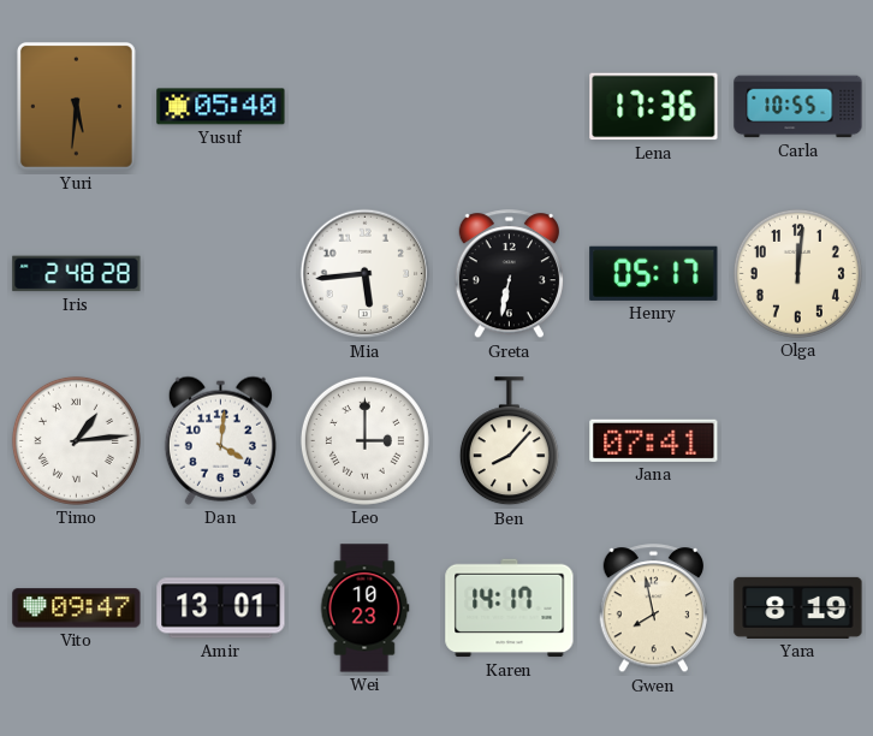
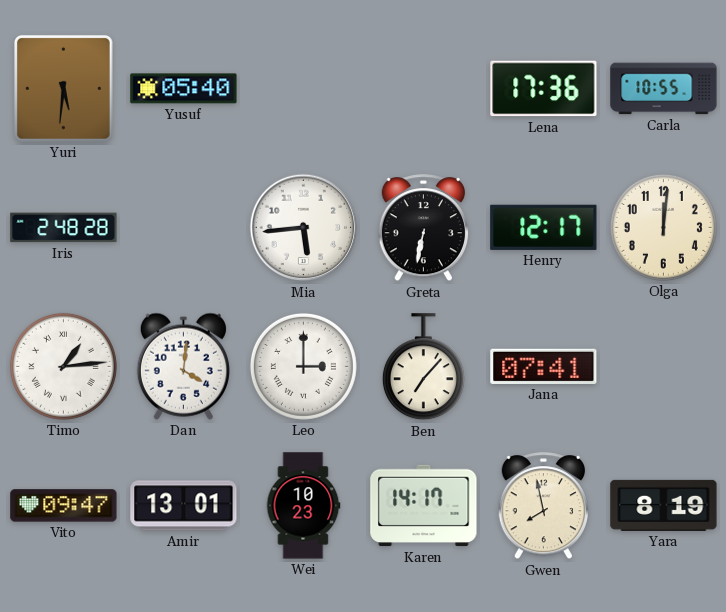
Henry: 05:17 -> 12:17
Ben: 8:07 -> 7:07
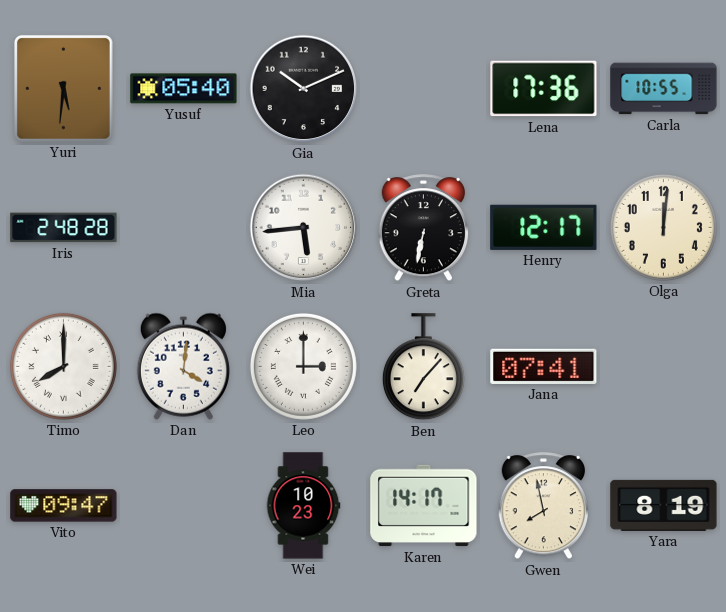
Gia: none -> 10:11
Timo: 1:14 -> 8:00
Amir: 13:01 -> none
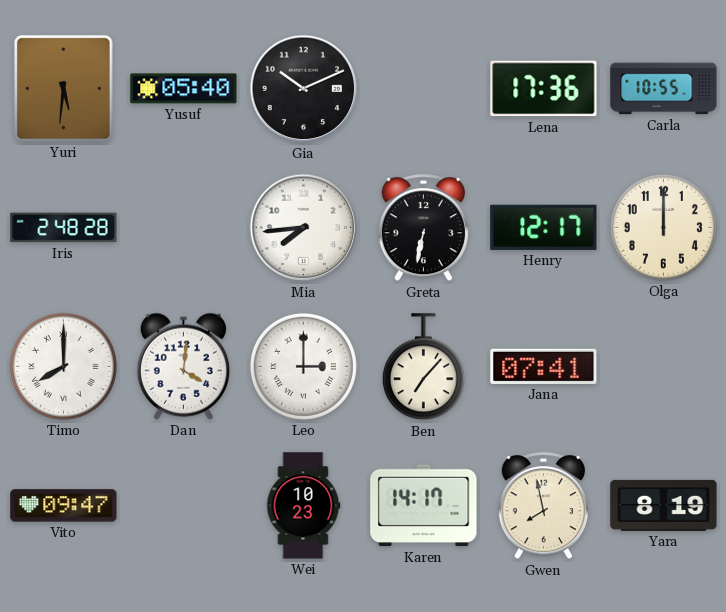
Mia: 5:44 -> 7:44
Olga: 12:01 -> 12:00
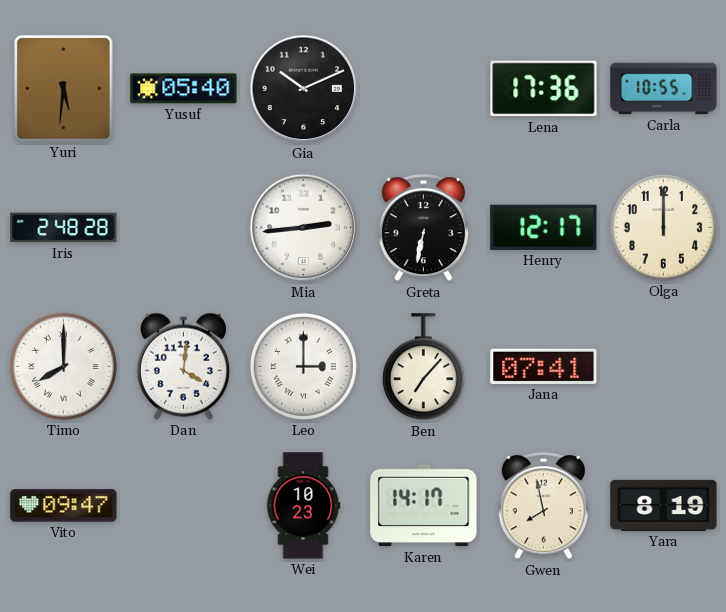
Mia: 7:44 -> 2:44
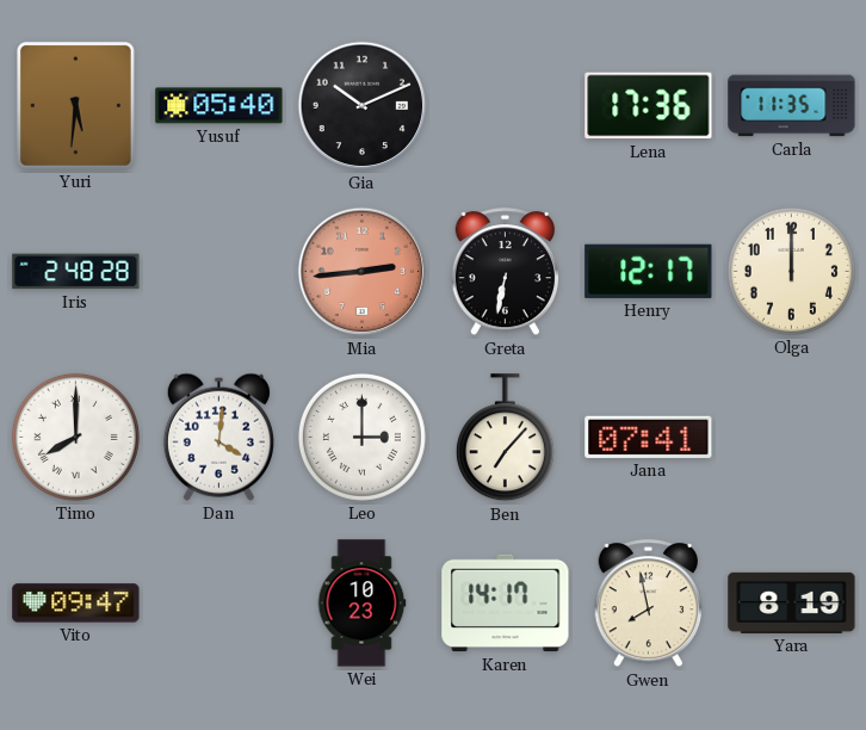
Carla: 10:55 -> 11:35
Mia dial: white -> salmon
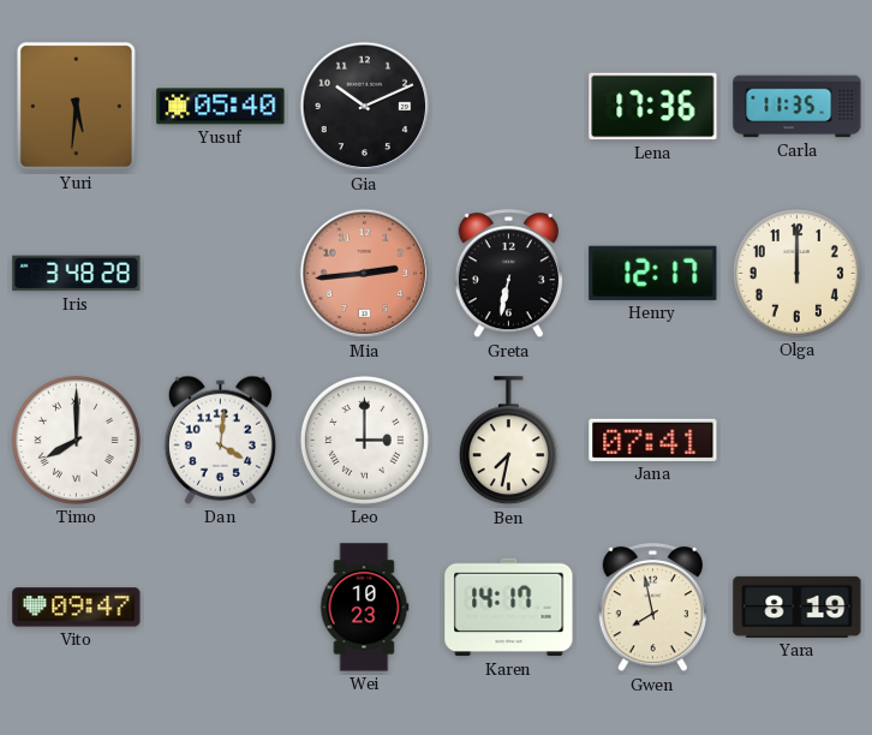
Iris: 2:48 -> 3:48
Ben: 7:07 -> 7:32
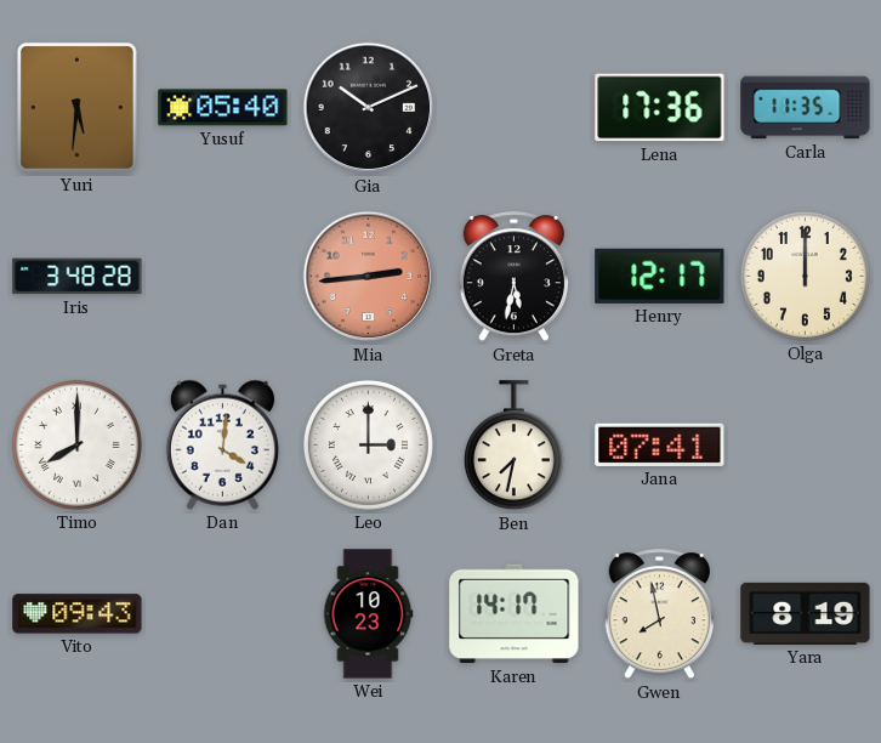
Greta: 6:32 -> 5:32
Vito: 09:47 -> 09:43
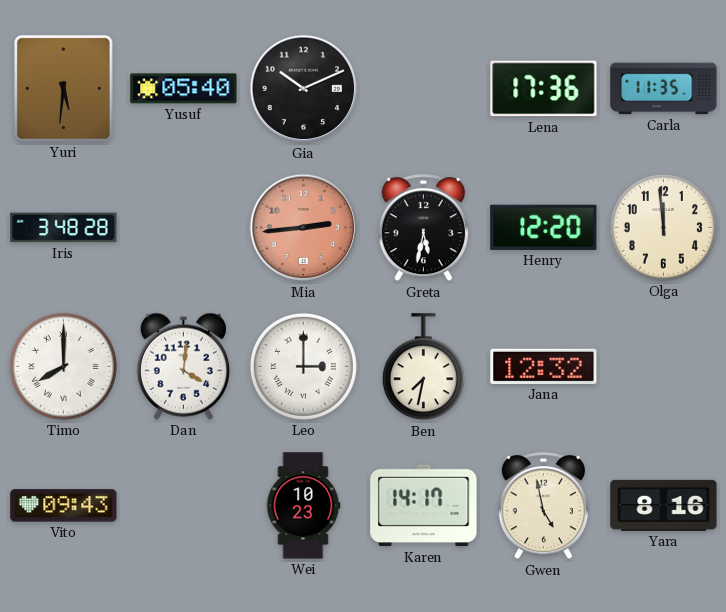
Henry: 12:17 -> 12:20
Olga: 12:00 -> 11:59
Jana: 07:41 -> 12:32
Gwen: 7:58 -> 4:58
Yara: 8:19 -> 8:16
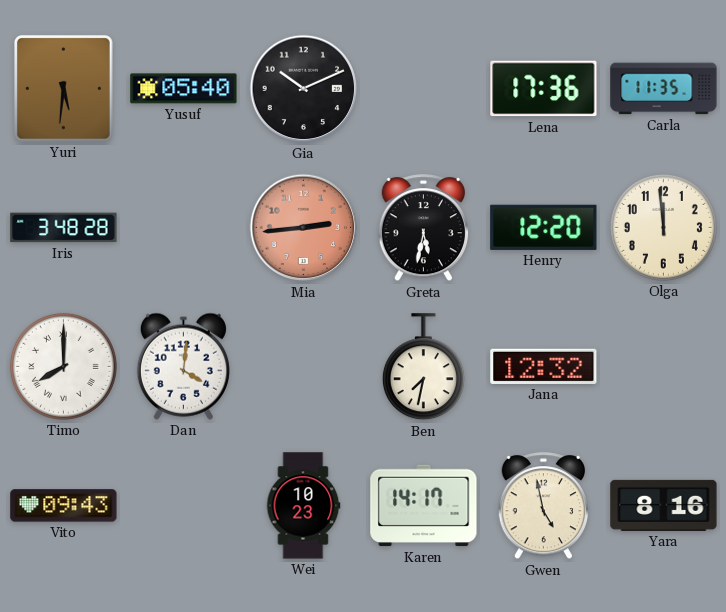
Leo: 3:00 -> none
